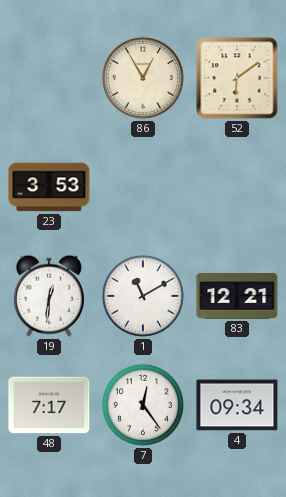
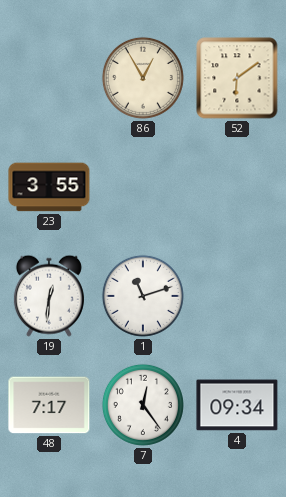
23: 3:53 -> 3:55
1: 11:10 -> 11:12
83: 12:21 -> none
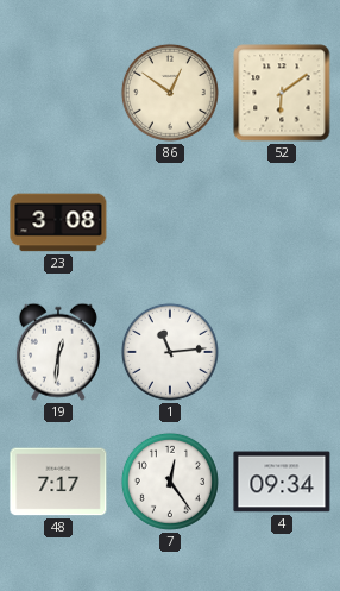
86: 12:55 -> 12:51
23: 3:55 -> 3:08
1: 11:12 -> 11:14
